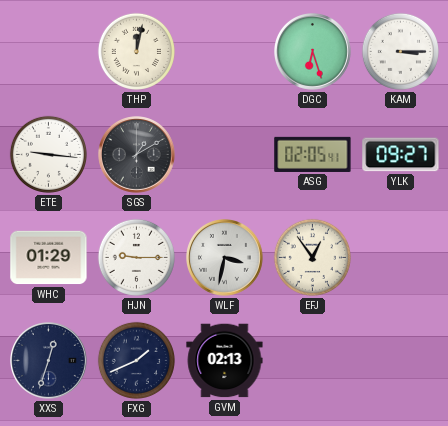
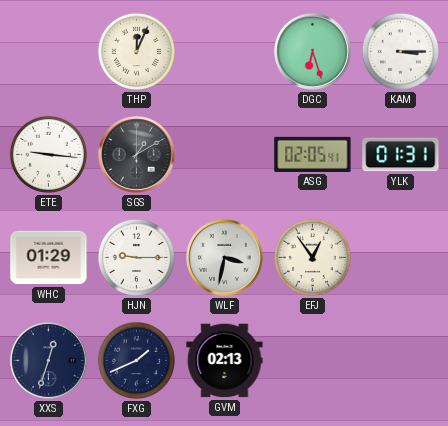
THP: 12:02 -> 12:04
YLK: 09:27 -> 01:31
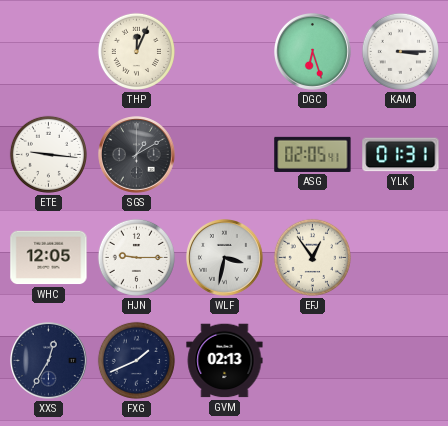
WHC: 01:29 -> 12:05
XXS: 12:33 -> 12:35
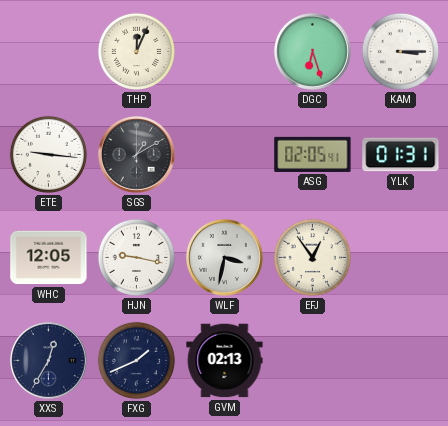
HJN: 9:15 -> 9:17
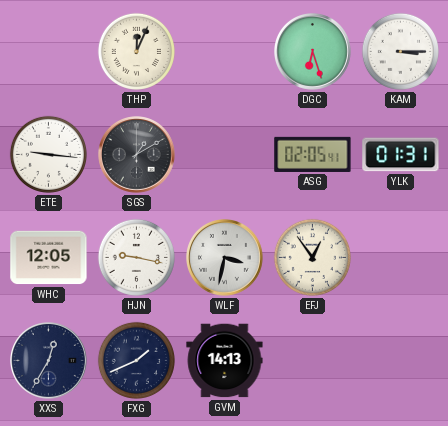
GVM: 02:13 -> 14:13
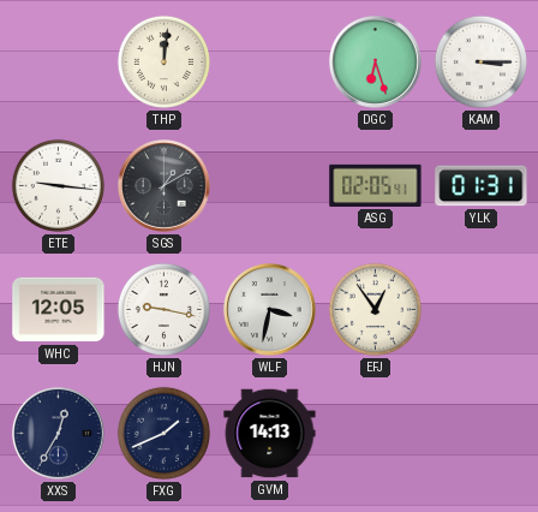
THP: 12:04 -> 12:01
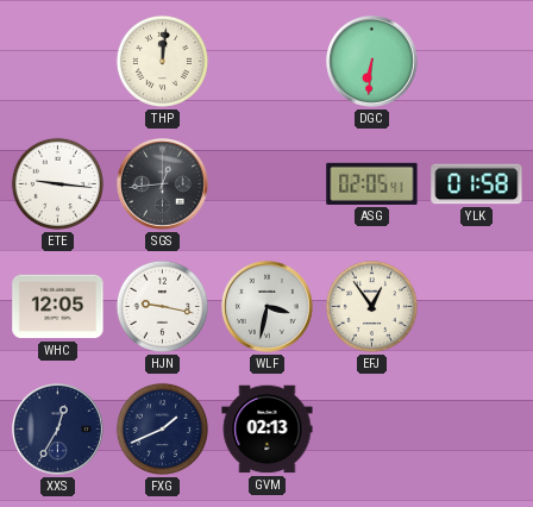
DGC: 6:27 -> 6:31
KAM: 3:15 -> none
SGS: 1:10 -> 12:44
YLK: 01:31 -> 01:58
GVM: 14:13 -> 02:13
